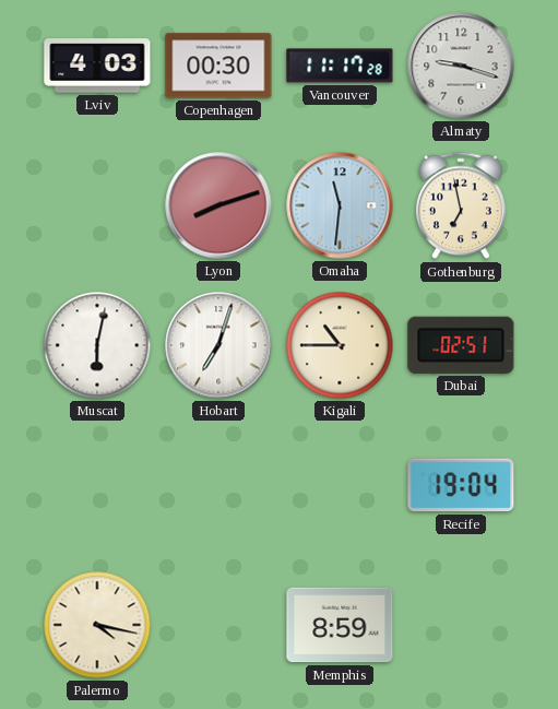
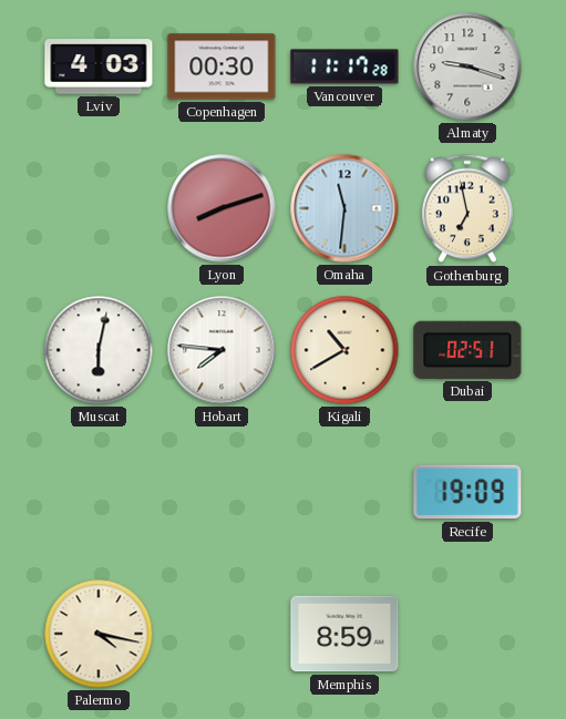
Hobart: 7:03 -> 7:46
Kigali: 10:45 -> 10:40
Recife: 19:04 -> 19:09
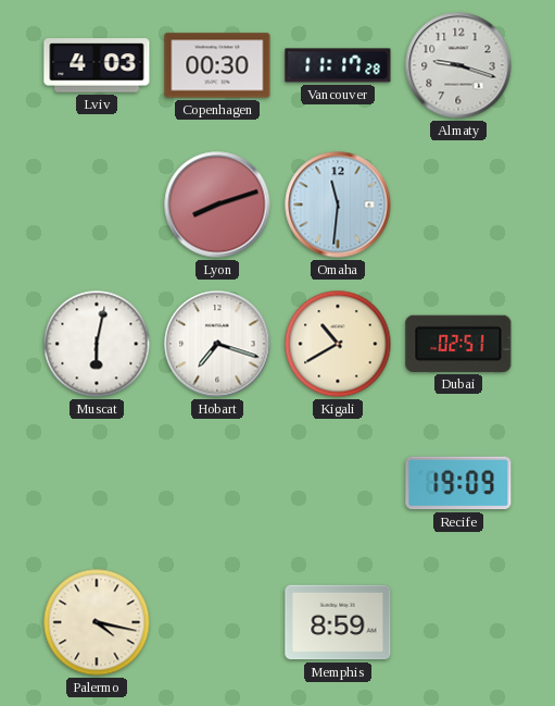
Gothenburg: 6:58 -> none
Hobart: 7:46 -> 7:18
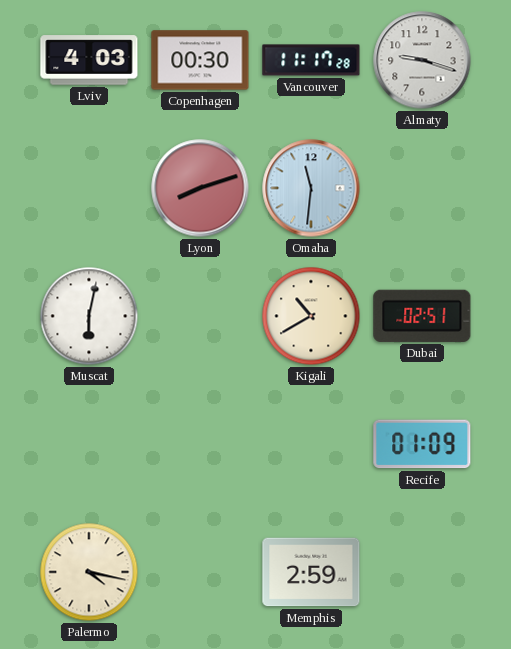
Hobart: 7:18 -> none
Recife: 19:09 -> 01:09
Memphis: 8:59 -> 2:59
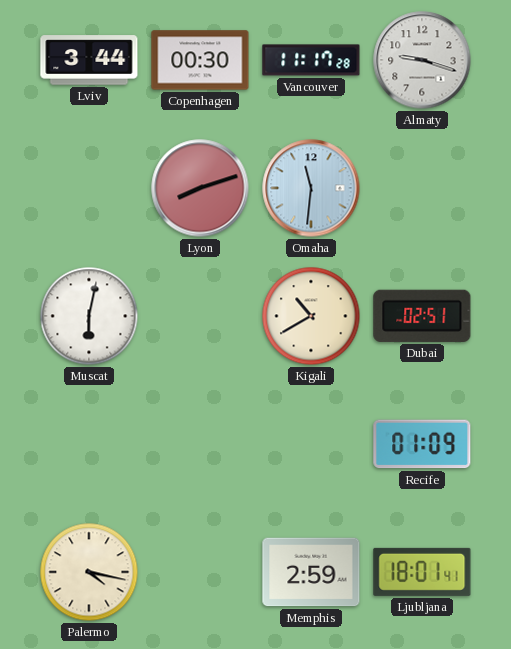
Lviv: 4:03 -> 3:44
Ljubljana: none -> 18:01
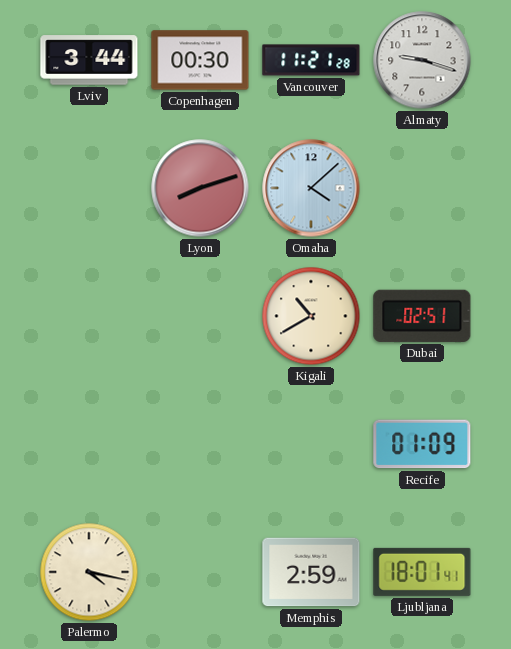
Vancouver: 11:17 -> 11:21
Omaha: 11:31 -> 4:08
Muscat: 6:02 -> none
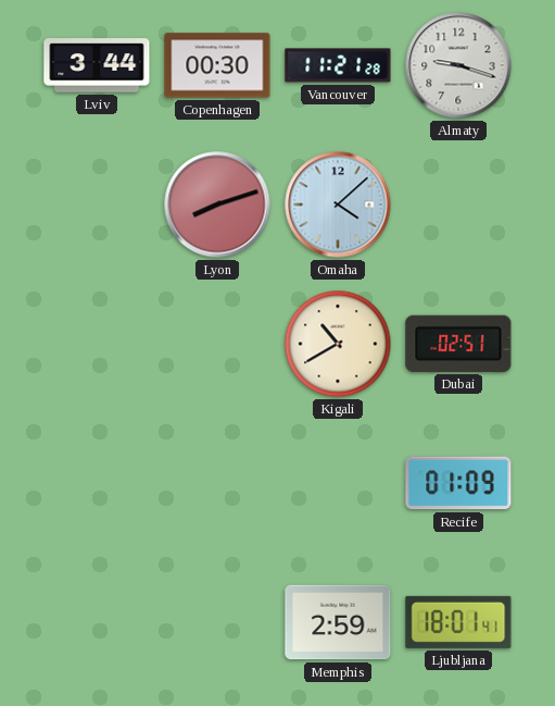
Palermo: 4:17 -> none
